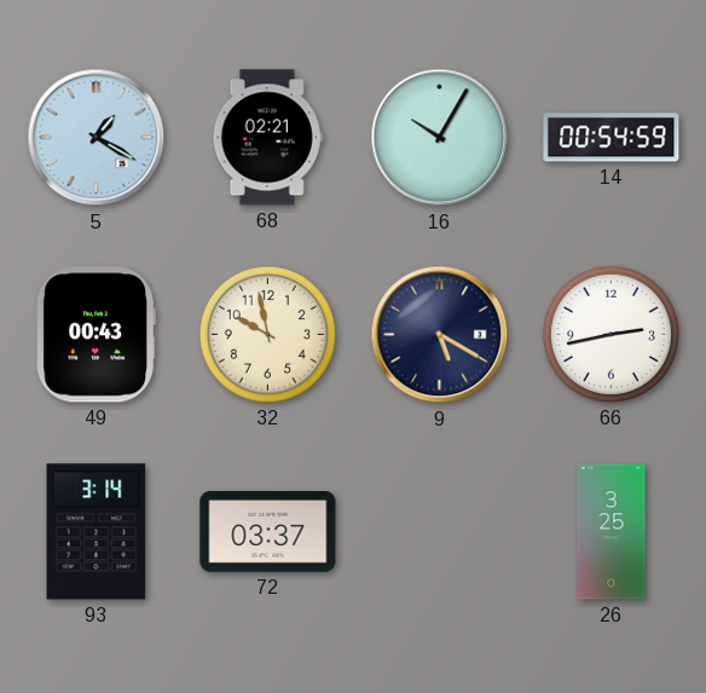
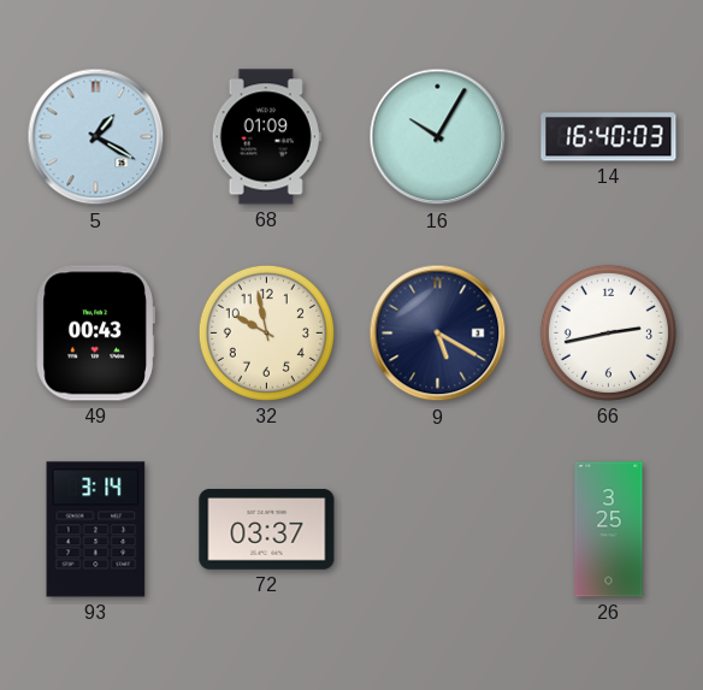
68: 02:21 -> 01:09
14: 00:54 -> 16:40
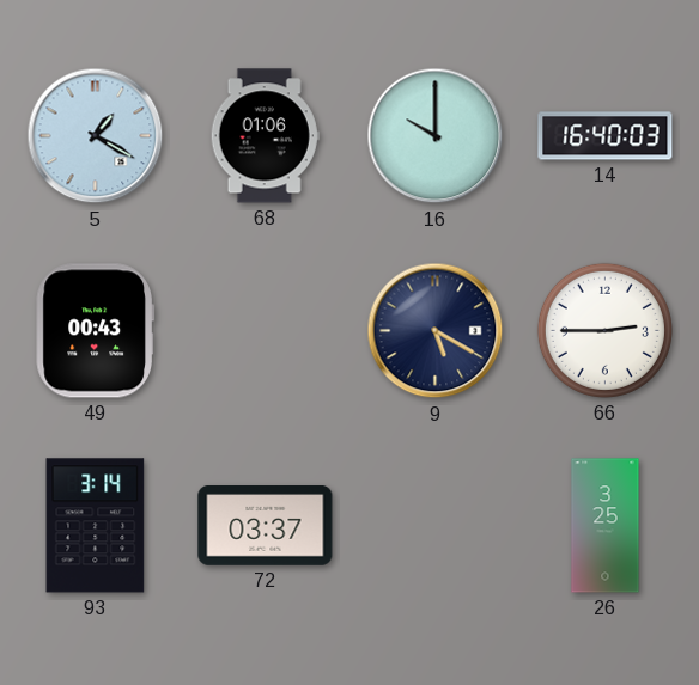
68: 01:09 -> 01:06
16: 10:05 -> 10:00
32: 9:58 -> none
66: 2:43 -> 2:45
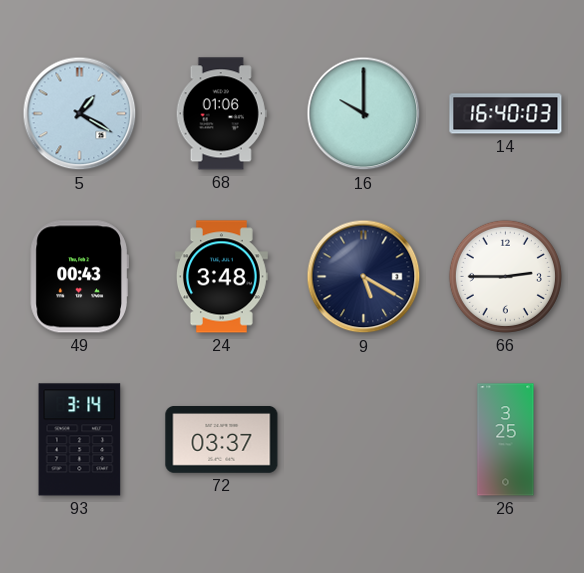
24: none -> 3:48
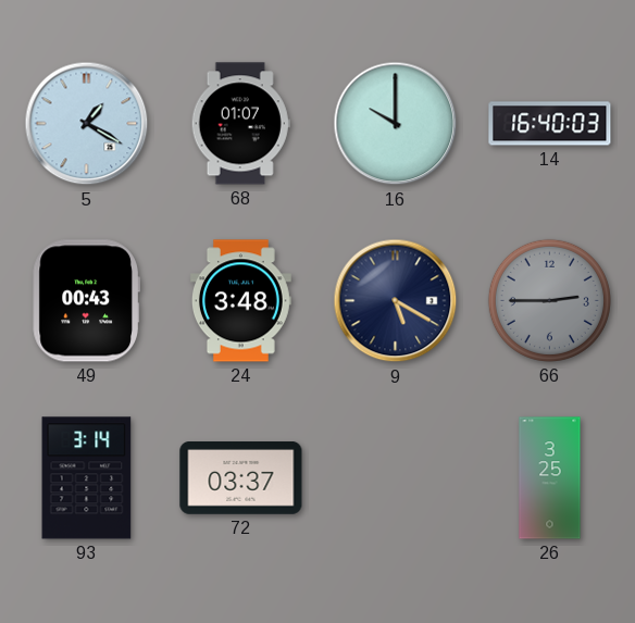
68: 01:06 -> 01:07
66 dial: white -> grey
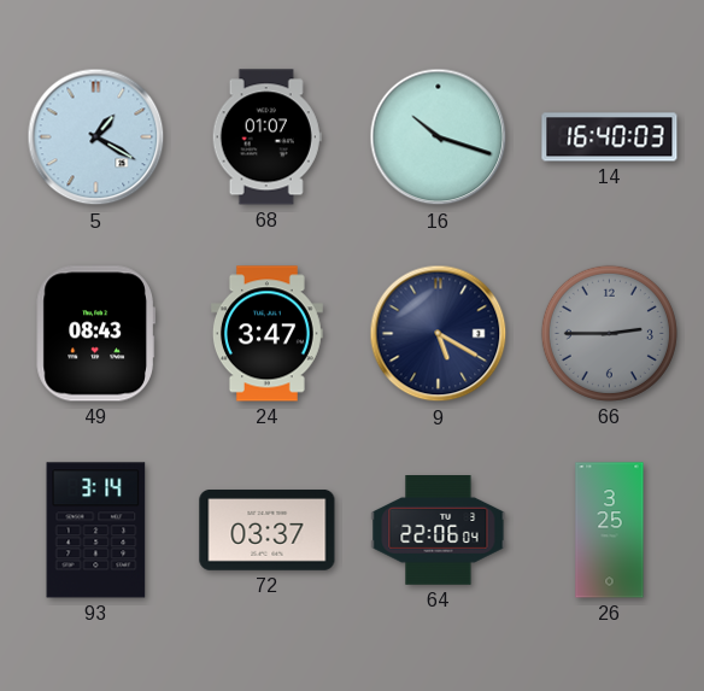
16: 10:00 -> 10:18
49: 00:43 -> 08:43
24: 3:48 -> 3:47
64: none -> 22:06
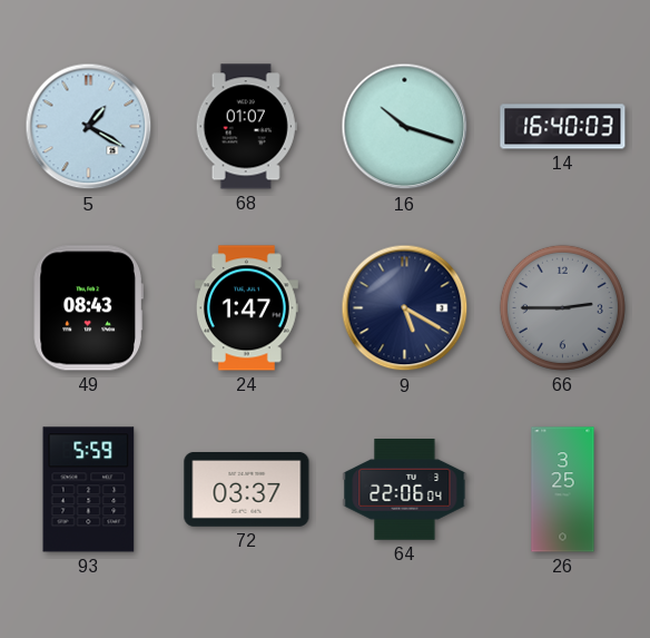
24: 3:47 -> 1:47
93: 3:14 -> 5:59
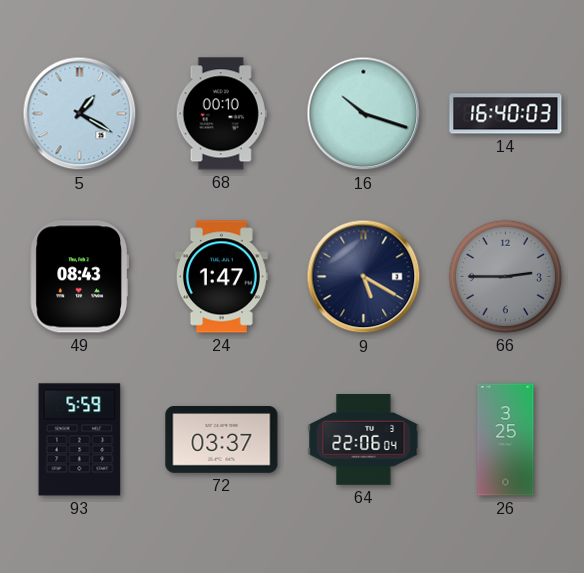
68: 01:07 -> 00:10
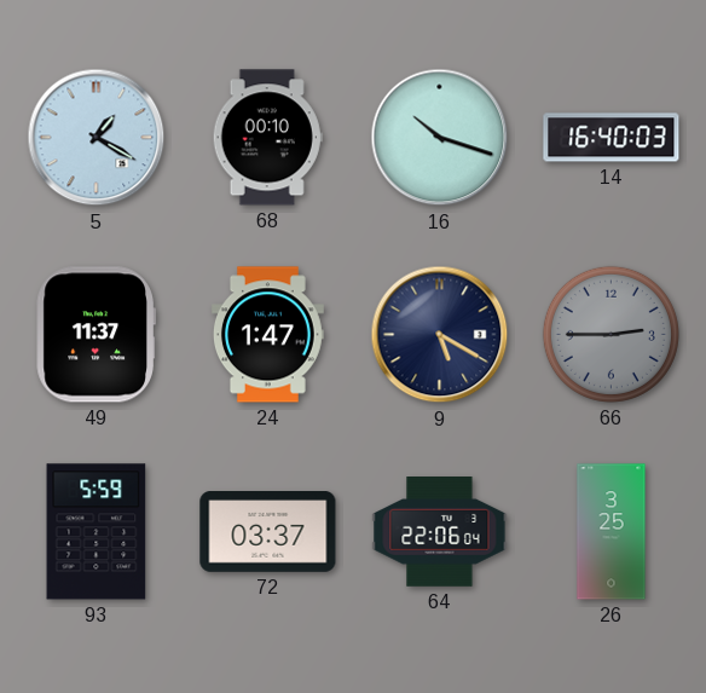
49: 08:43 -> 11:37
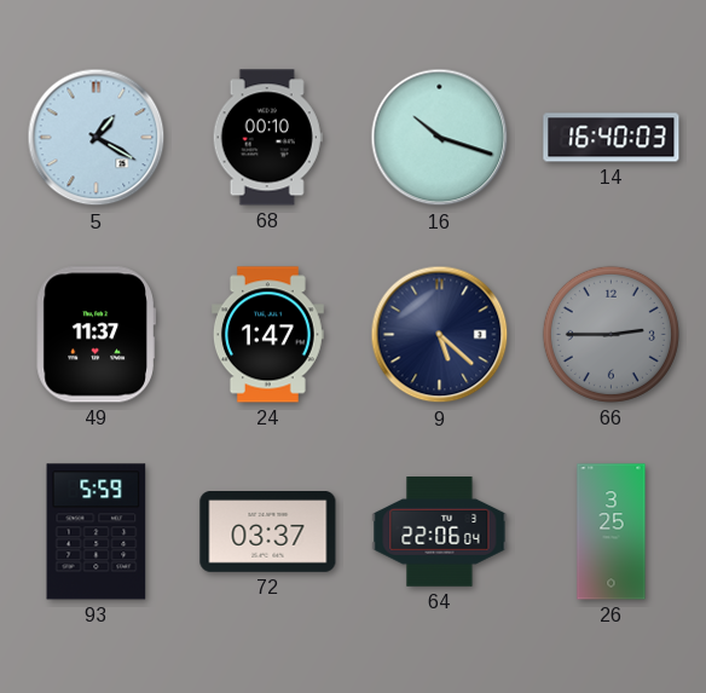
9: 5:20 -> 5:22
